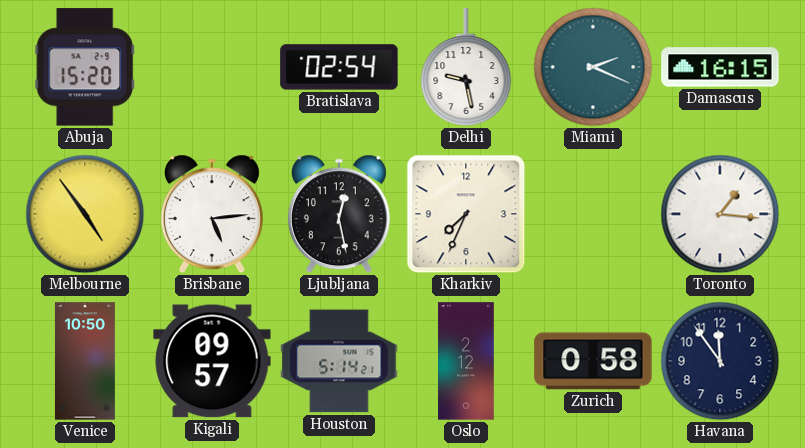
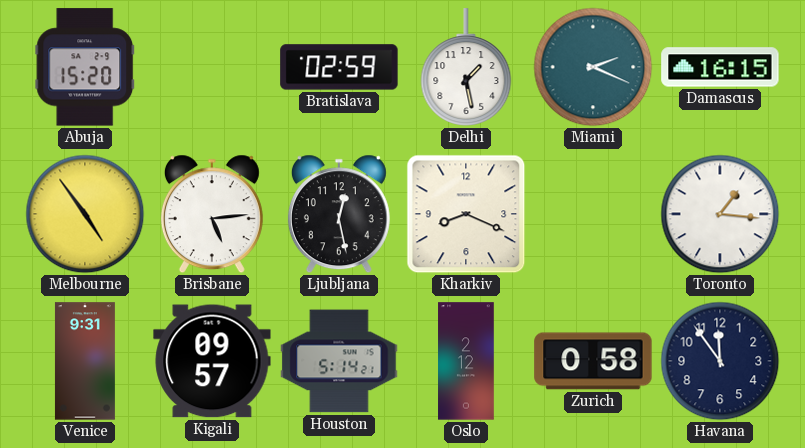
Bratislava: 02:54 -> 02:59
Delhi: 9:28 -> 1:28
Kharkiv: 7:34 -> 8:19
Venice: 10:50 -> 9:31
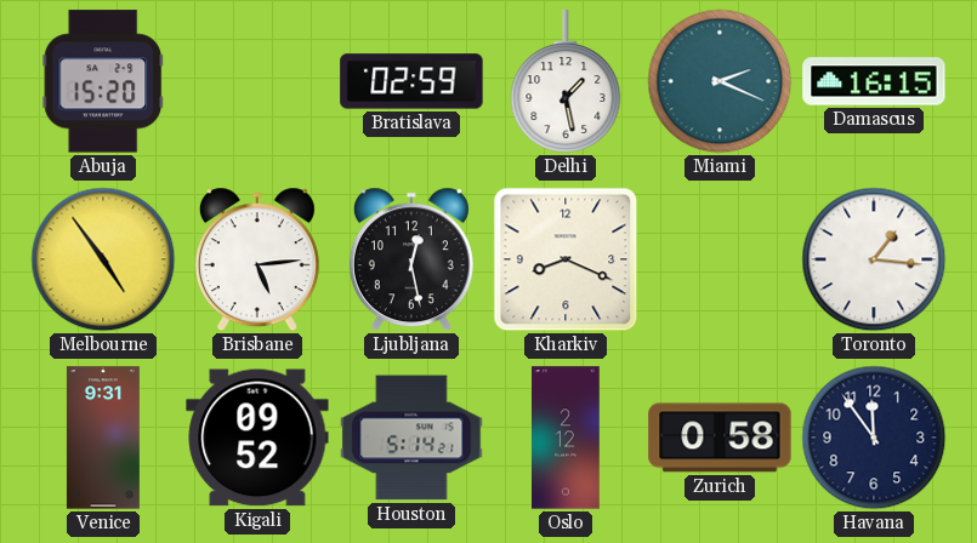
Kigali: 09:57 -> 09:52
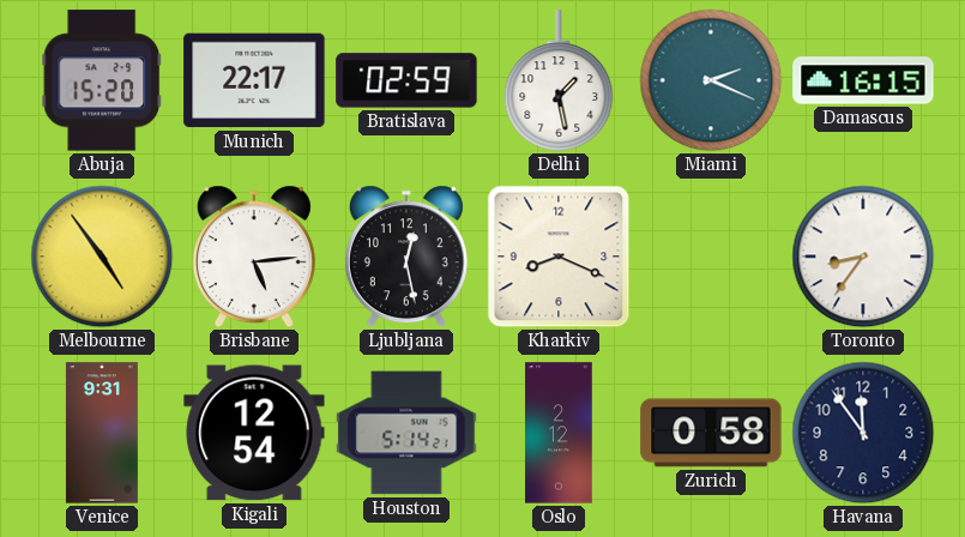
Munich: none -> 22:17
Toronto: 1:16 -> 8:36
Kigali: 09:52 -> 12:54
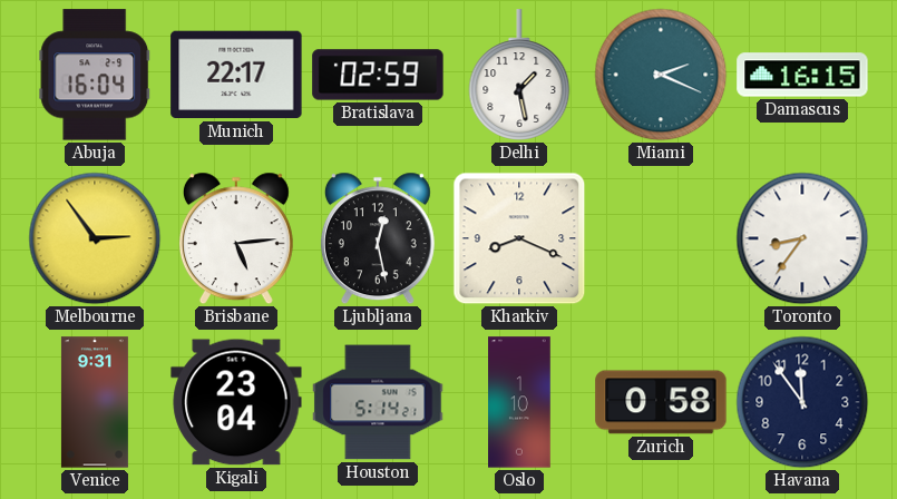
Abuja: 15:20 -> 16:04
Melbourne: 4:54 -> 2:54
Kigali: 12:54 -> 23:04
Oslo: 2:12 -> 1:10
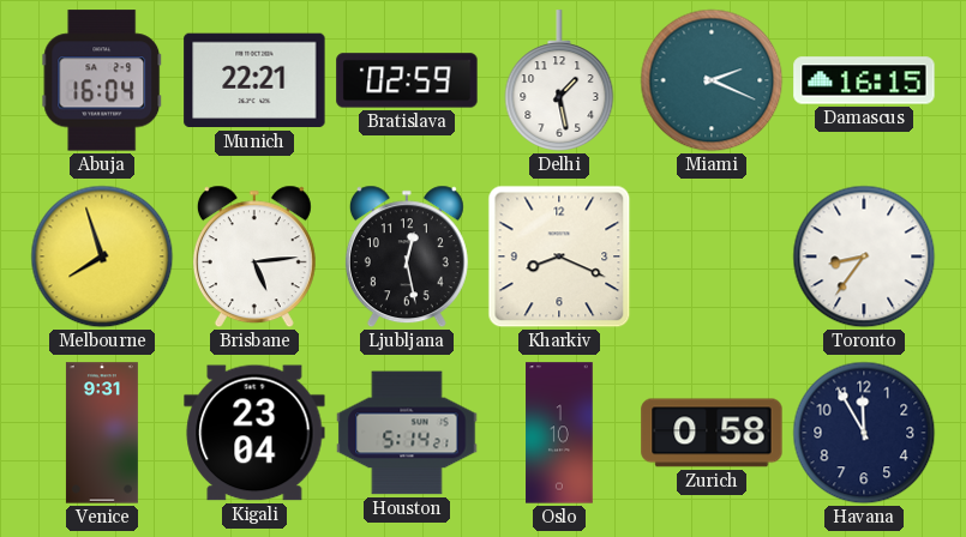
Munich: 22:17 -> 22:21
Melbourne: 2:54 -> 7:57
Havana: 11:54 -> 11:55
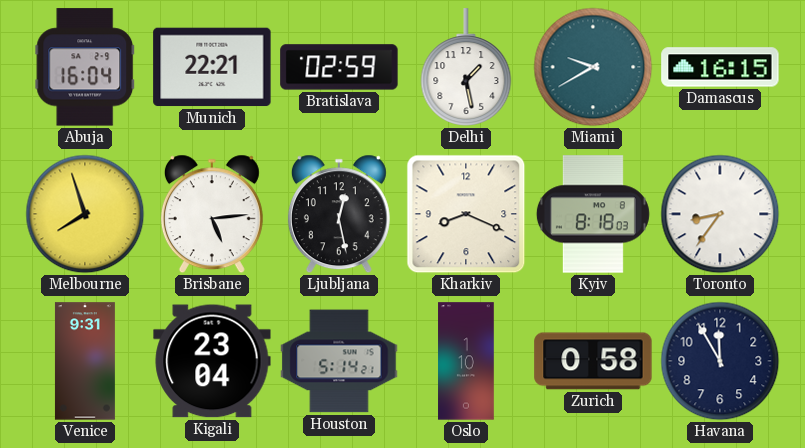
Miami: 2:19 -> 9:40
Kyiv: none -> 8:18
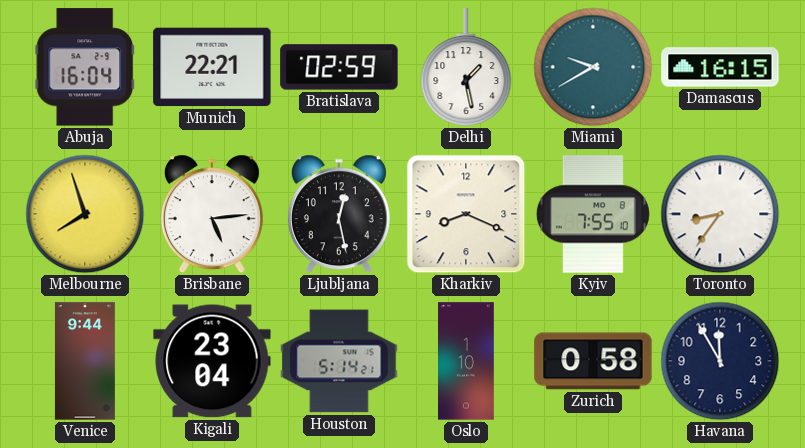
Kyiv: 8:18 -> 7:55
Venice: 9:31 -> 9:44
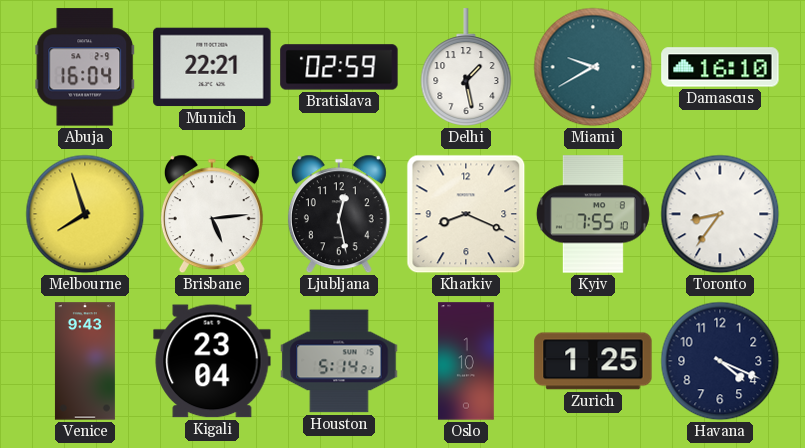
Damascus: 16:15 -> 16:10
Venice: 9:44 -> 9:43
Zurich: 0:58 -> 1:25
Havana: 11:55 -> 4:19
